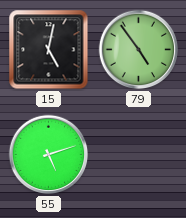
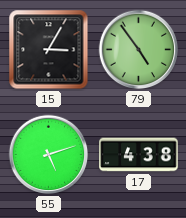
15: 5:02 -> 3:05
17: none -> 4:38
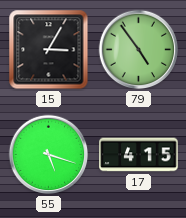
55: 5:12 -> 5:18
17: 4:38 -> 4:15
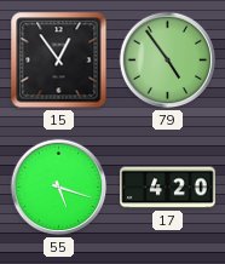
15: 3:05 -> 12:54
17: 4:15 -> 4:20
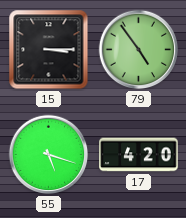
15: 12:54 -> 3:15
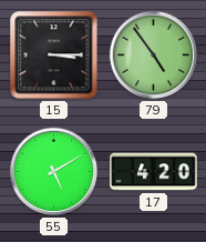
55: 5:18 -> 5:10
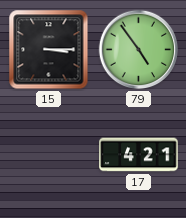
55: 5:10 -> none
17: 4:20 -> 4:21
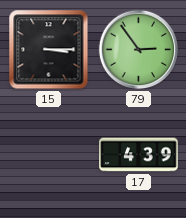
79: 4:54 -> 2:54
17: 4:21 -> 4:39
